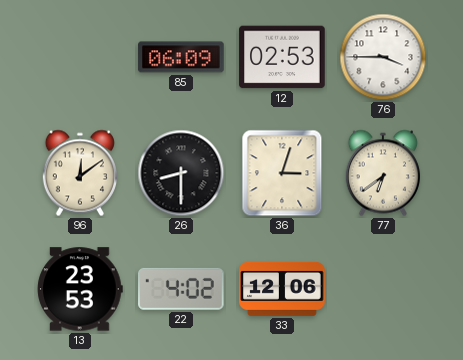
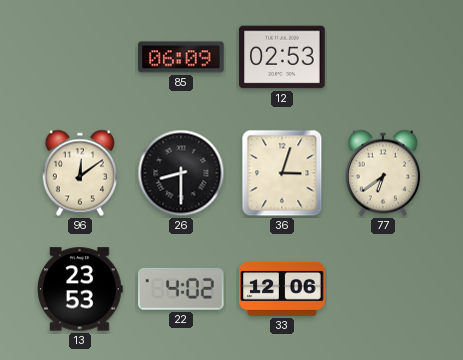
76: 3:45 -> none
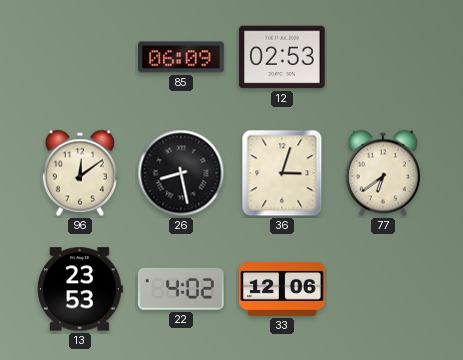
26: 8:30 -> 8:28
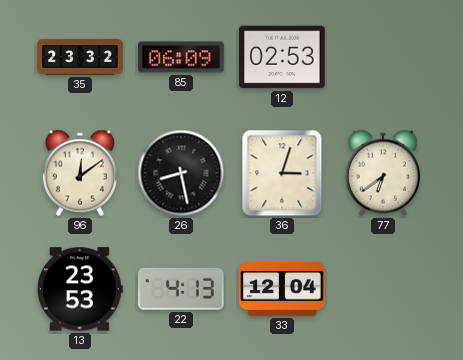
35: none -> 23:32
22: 4:02 -> 4:13
33: 12:06 -> 12:04
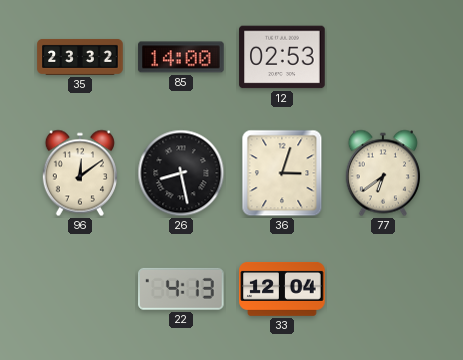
85: 06:09 -> 14:00
13: 23:53 -> none
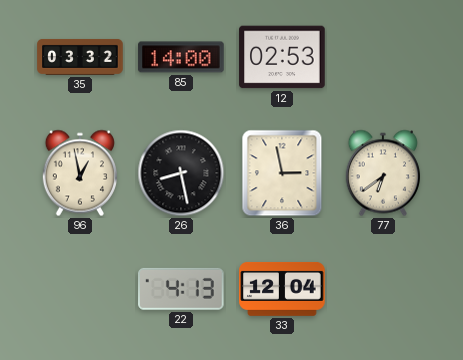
35: 23:32 -> 03:32
96: 12:09 -> 12:58
36: 3:03 -> 2:58
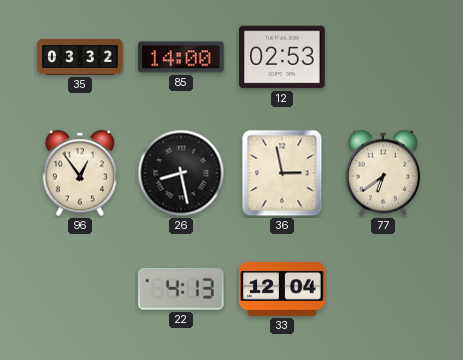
96: 12:58 -> 12:54
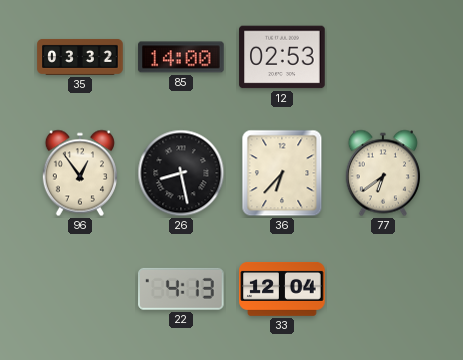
36: 2:58 -> 6:37
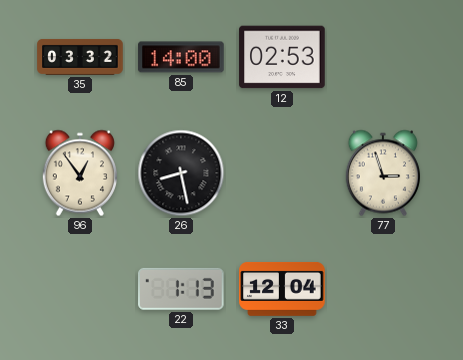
36: 6:37 -> none
77: 6:39 -> 2:57
22: 4:13 -> 1:13
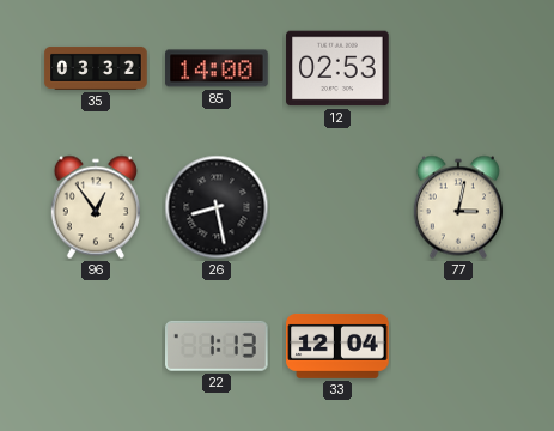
77: 2:57 -> 3:02
